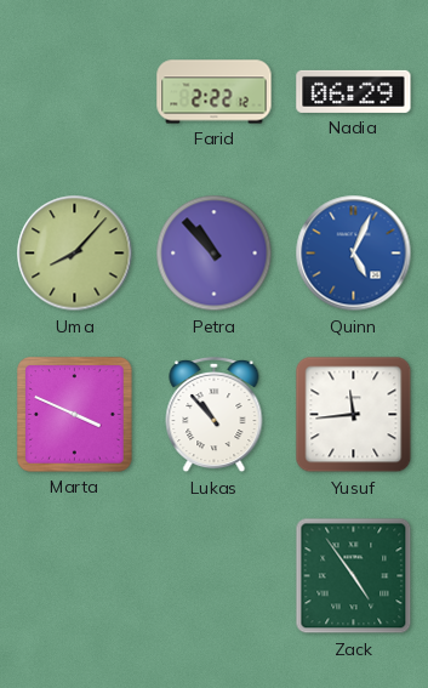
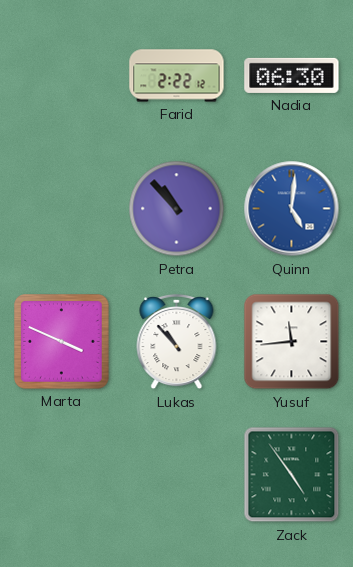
Nadia: 06:29 -> 06:30
Uma: 8:07 -> none
Quinn: 5:04 -> 5:01
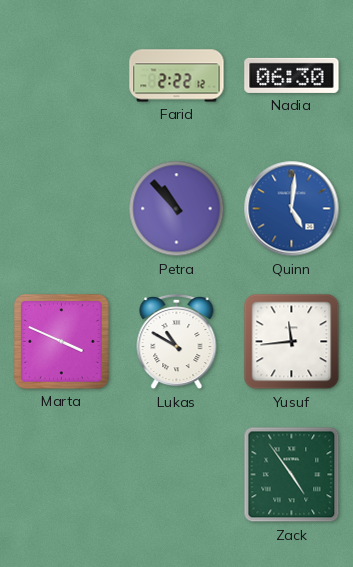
Lukas: 10:53 -> 10:50
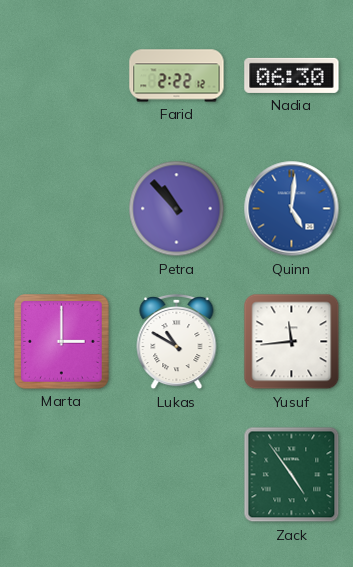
Marta: 3:49 -> 3:00
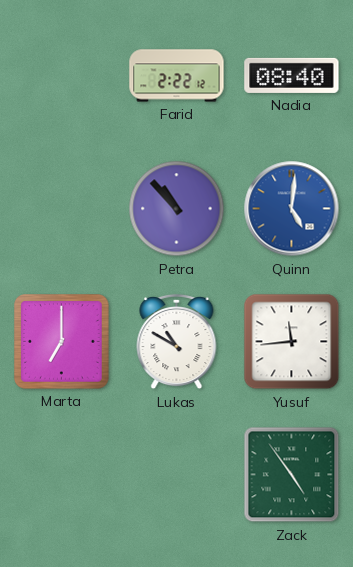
Nadia: 06:30 -> 08:40
Marta: 3:00 -> 7:00
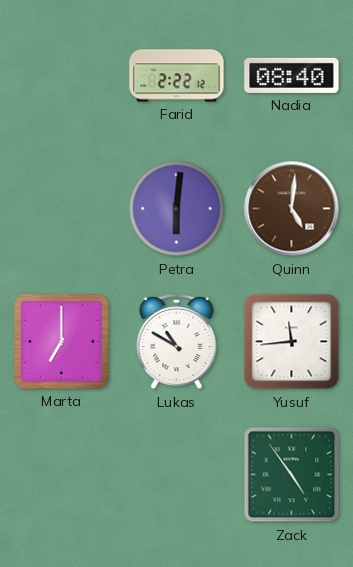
Petra: 10:53 -> 6:01
Quinn dial: blue -> brown
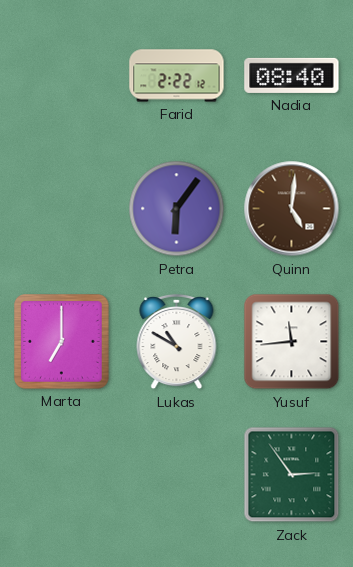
Petra: 6:01 -> 6:06
Zack: 4:54 -> 2:54
